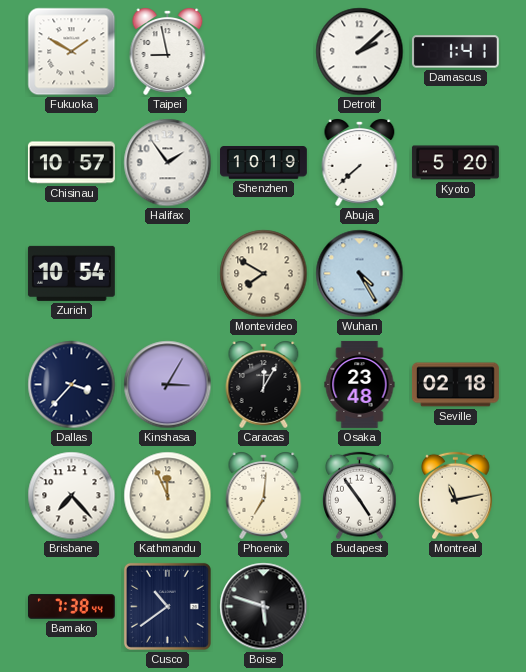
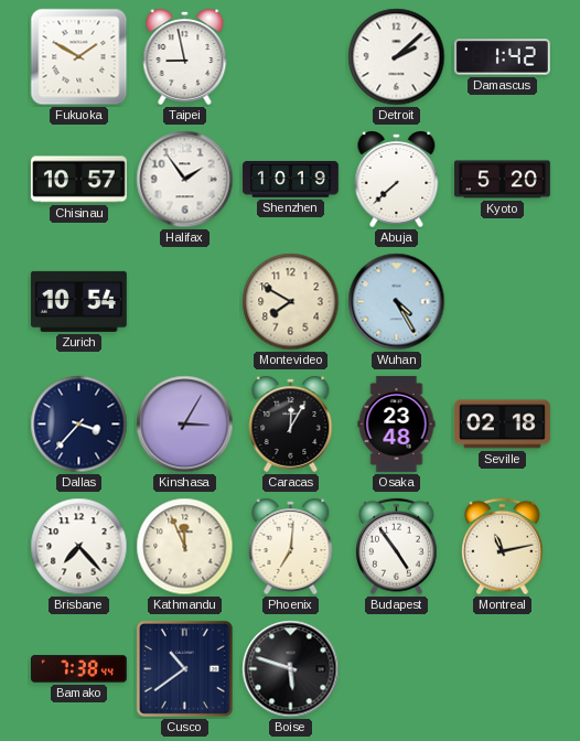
Damascus: 1:41 -> 1:42
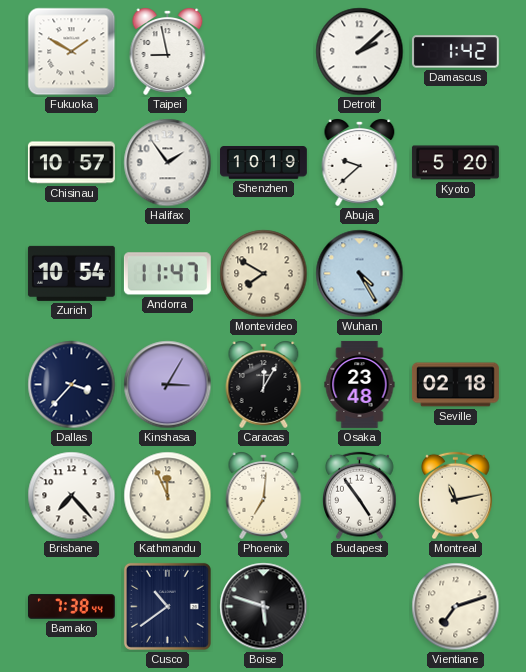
Abuja: 7:38 -> 9:38
Andorra: none -> 11:47
Vientiane: none -> 7:12
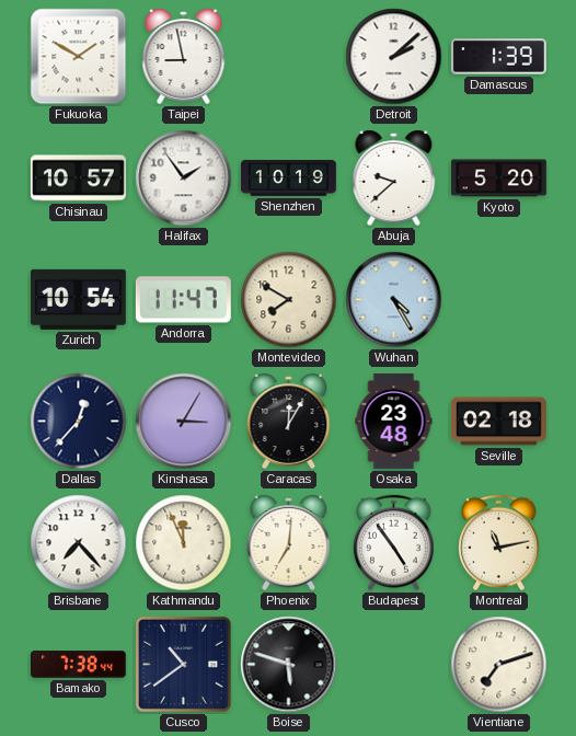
Damascus: 1:42 -> 1:39
Dallas: 3:37 -> 12:37
